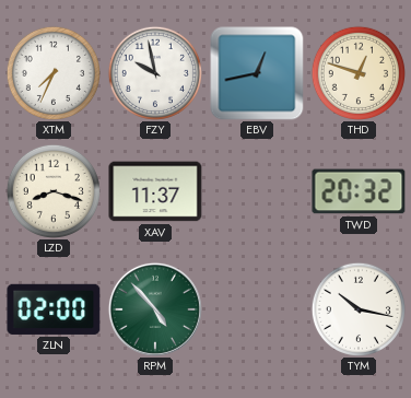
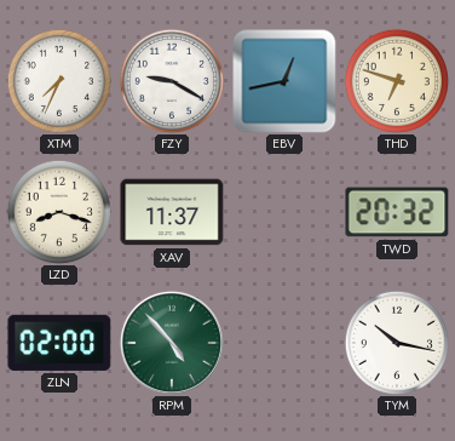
FZY: 9:58 -> 9:20
THD: 12:48 -> 6:48
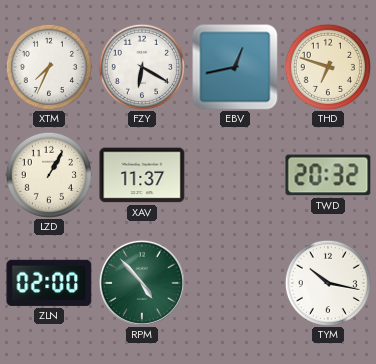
FZY: 9:20 -> 6:20
LZD: 8:18 -> 1:05
